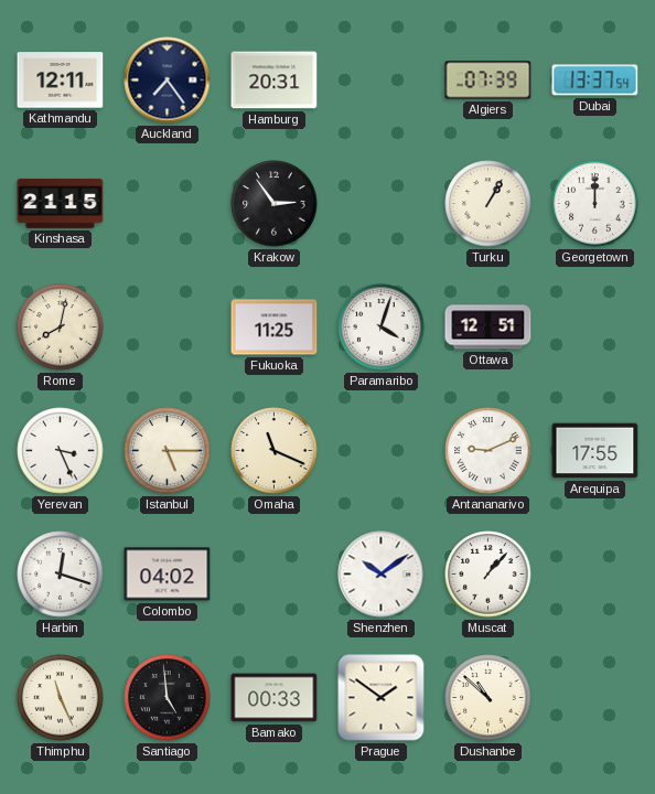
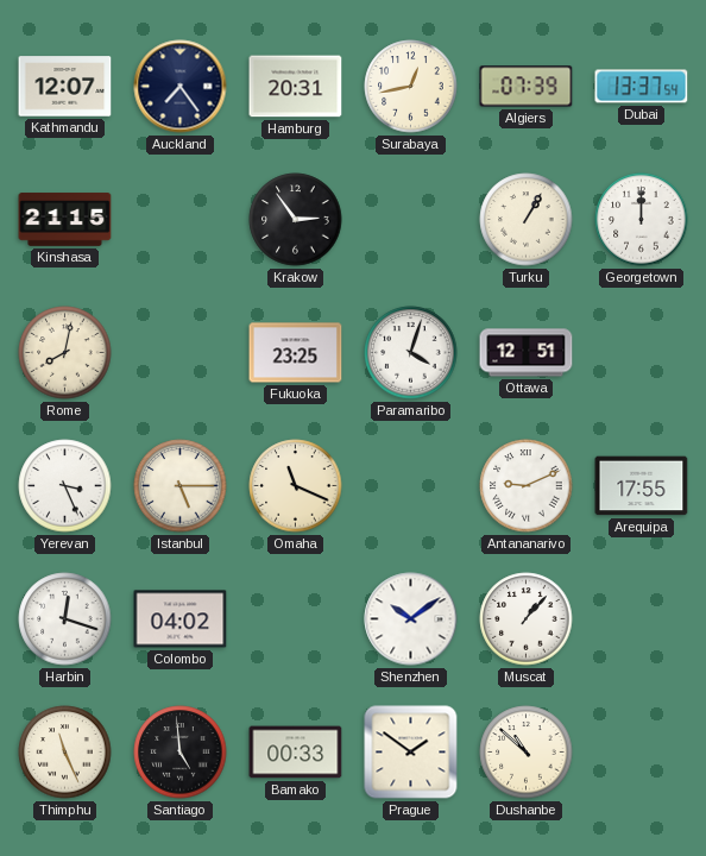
Kathmandu: 12:11 -> 12:07
Surabaya: none -> 12:43
Fukuoka: 11:25 -> 23:25
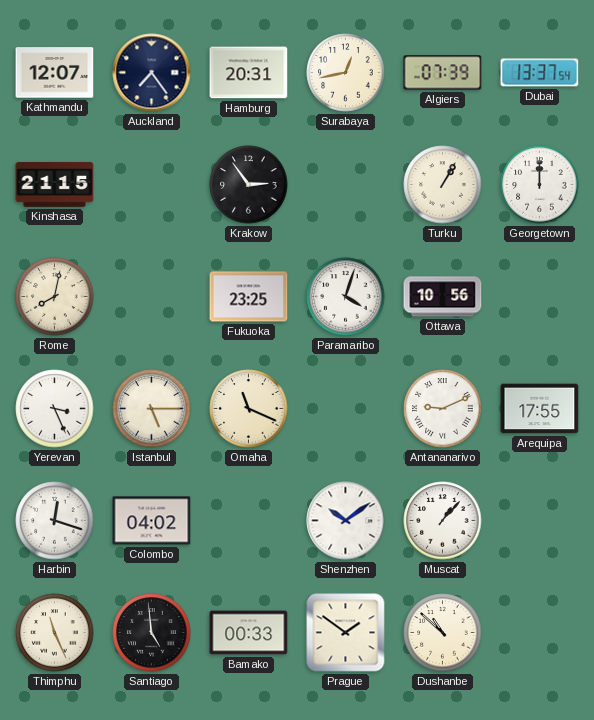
Ottawa: 12:51 -> 10:56
